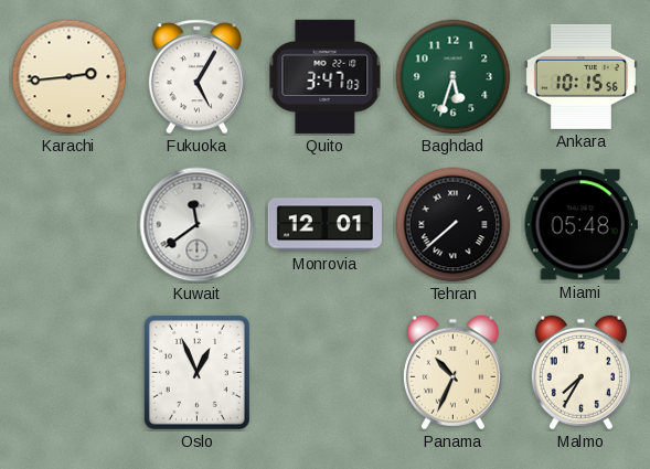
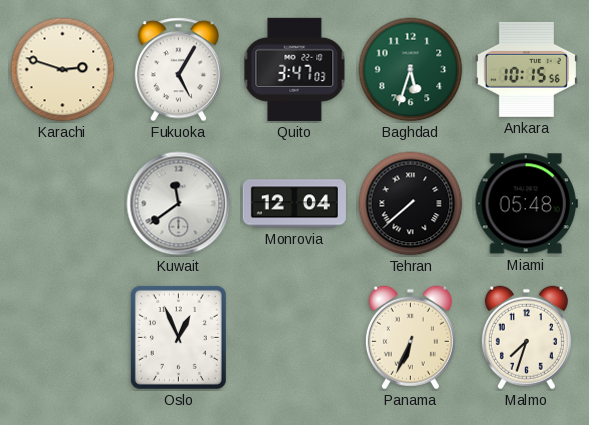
Karachi: 2:44 -> 2:48
Monrovia: 12:01 -> 12:04
Panama: 10:34 -> 6:34
Malmo: 7:35 -> 7:33
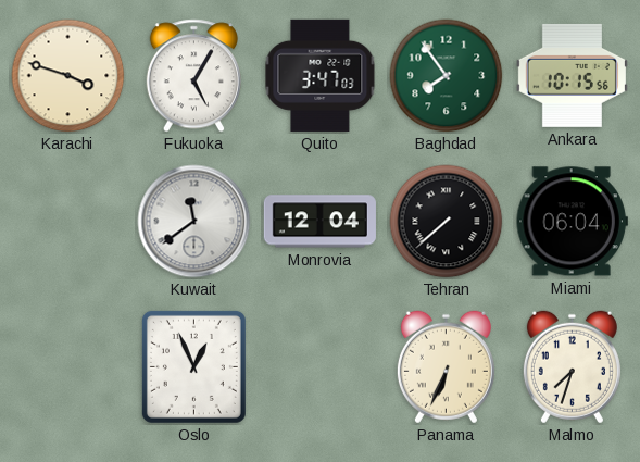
Karachi: 2:48 -> 3:48
Baghdad: 5:33 -> 7:54
Miami: 05:48 -> 06:04
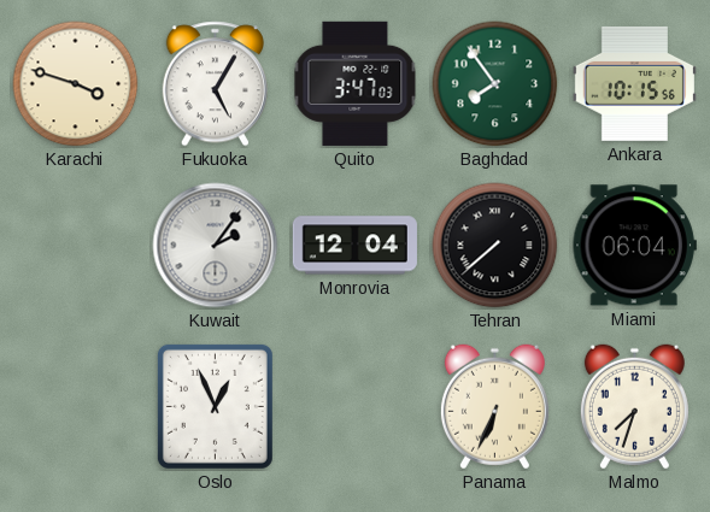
Kuwait: 11:39 -> 2:06
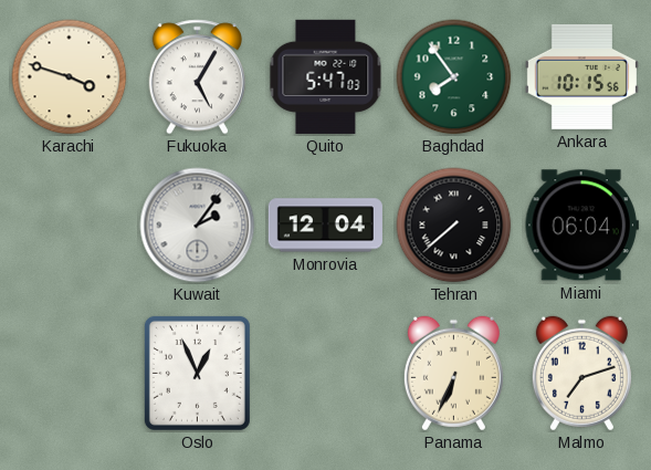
Quito: 3:47 -> 5:47
Malmo: 7:33 -> 7:12
